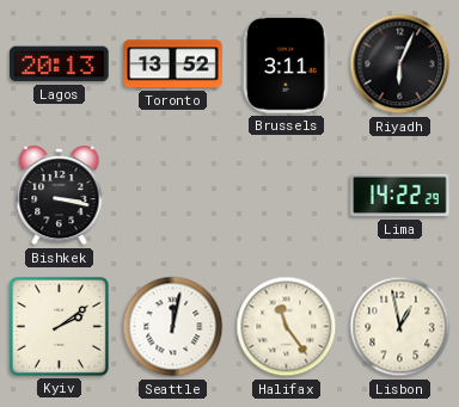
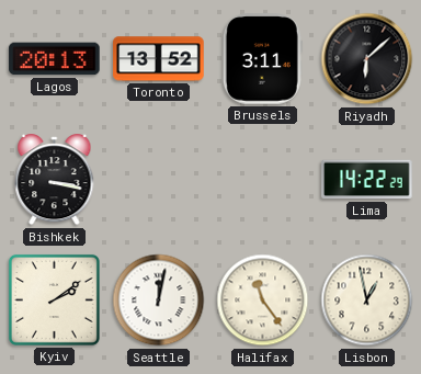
Riyadh: 6:04 -> 6:08
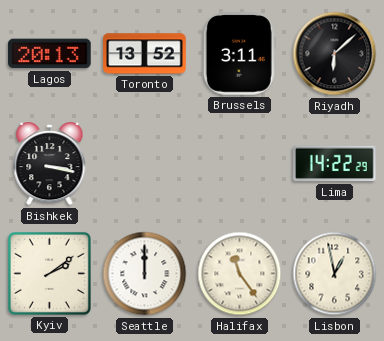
Seattle: 12:02 -> 12:00
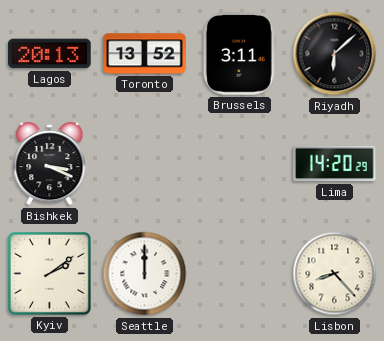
Bishkek: 3:17 -> 3:19
Lima: 14:22 -> 14:20
Halifax: 11:24 -> none
Lisbon: 12:58 -> 8:23
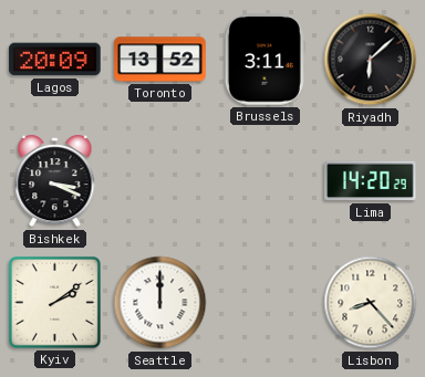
Lagos: 20:13 -> 20:09
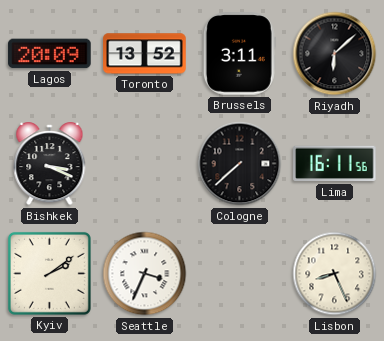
Cologne: none -> 7:38
Lima: 14:20 -> 16:11
Seattle: 12:00 -> 3:34
Lisbon: 8:23 -> 8:26
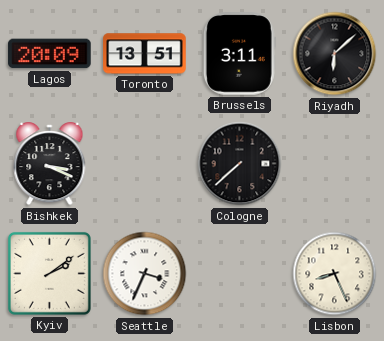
Toronto: 13:52 -> 13:51
Lima: 16:11 -> none
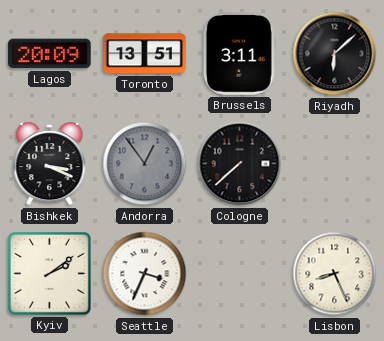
Andorra: none -> 12:54
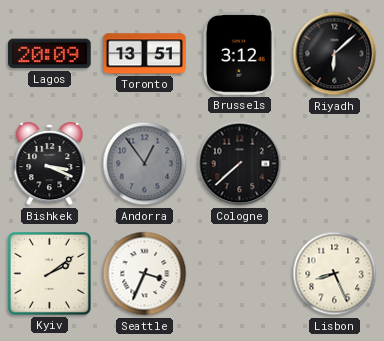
Brussels: 3:11 -> 3:12
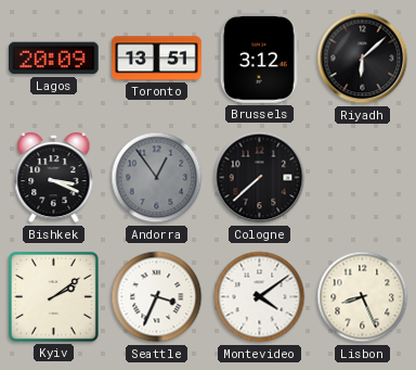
Montevideo: none -> 4:09
